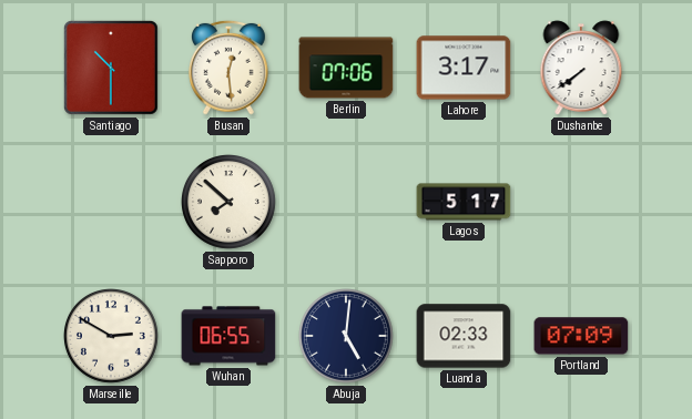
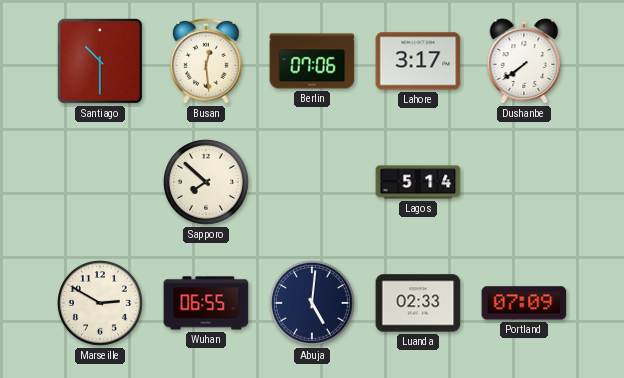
Lagos: 5:17 -> 5:14
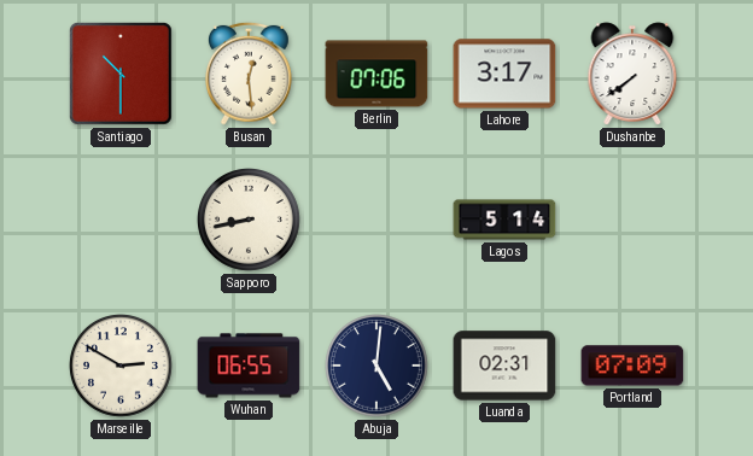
Sapporo: 7:52 -> 8:43
Luanda: 02:33 -> 02:31
